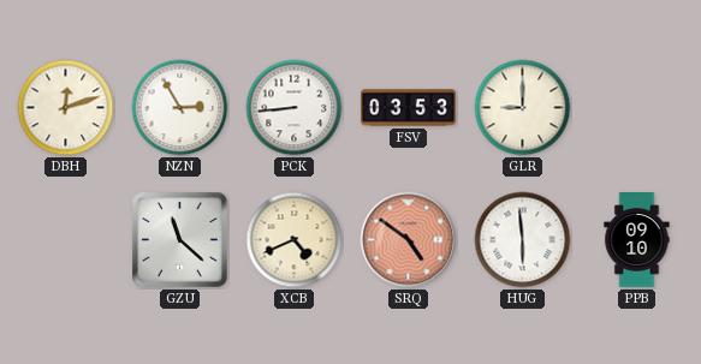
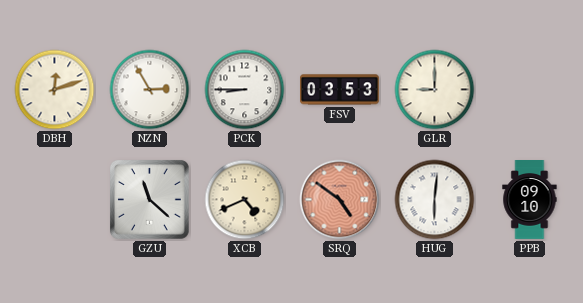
PCK: 8:44 -> 8:45
HUG: 5:59 -> 6:01
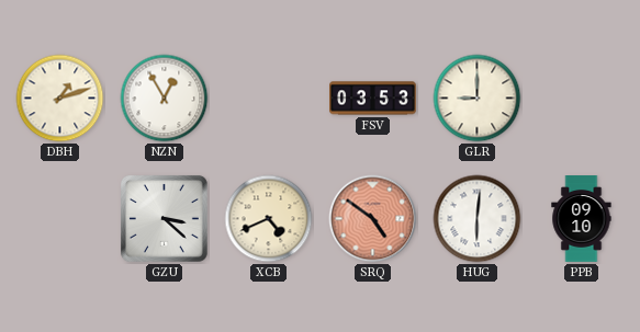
DBH: 12:12 -> 1:12
NZN: 2:55 -> 12:55
PCK: 8:45 -> none
GZU: 11:22 -> 3:22
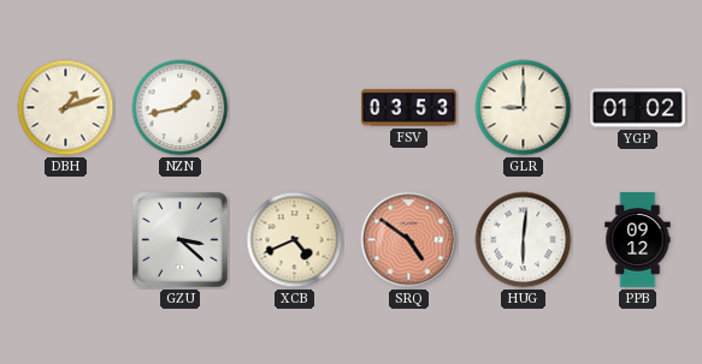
NZN: 12:55 -> 1:43
YGP: none -> 01:02
PPB: 09:10 -> 09:12
